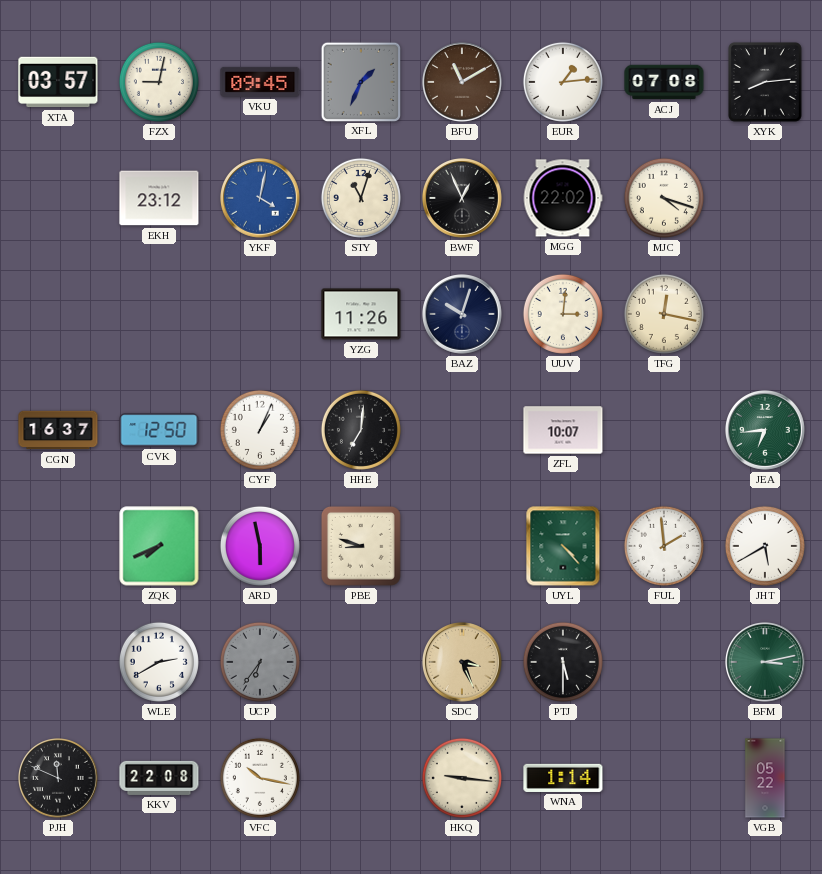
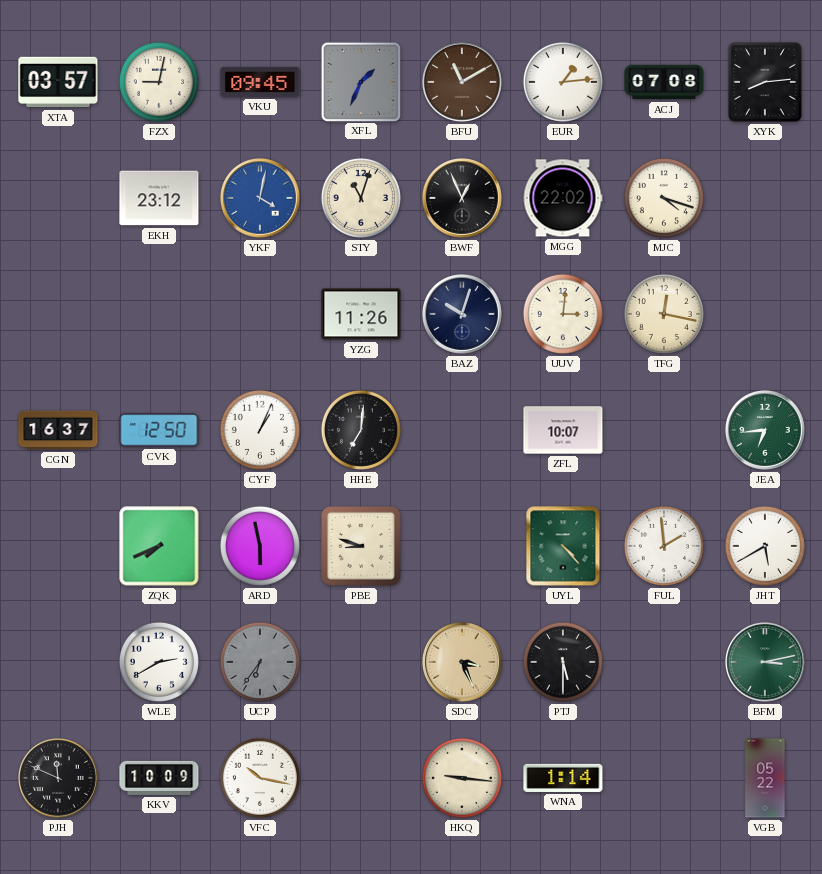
KKV: 22:08 -> 10:09
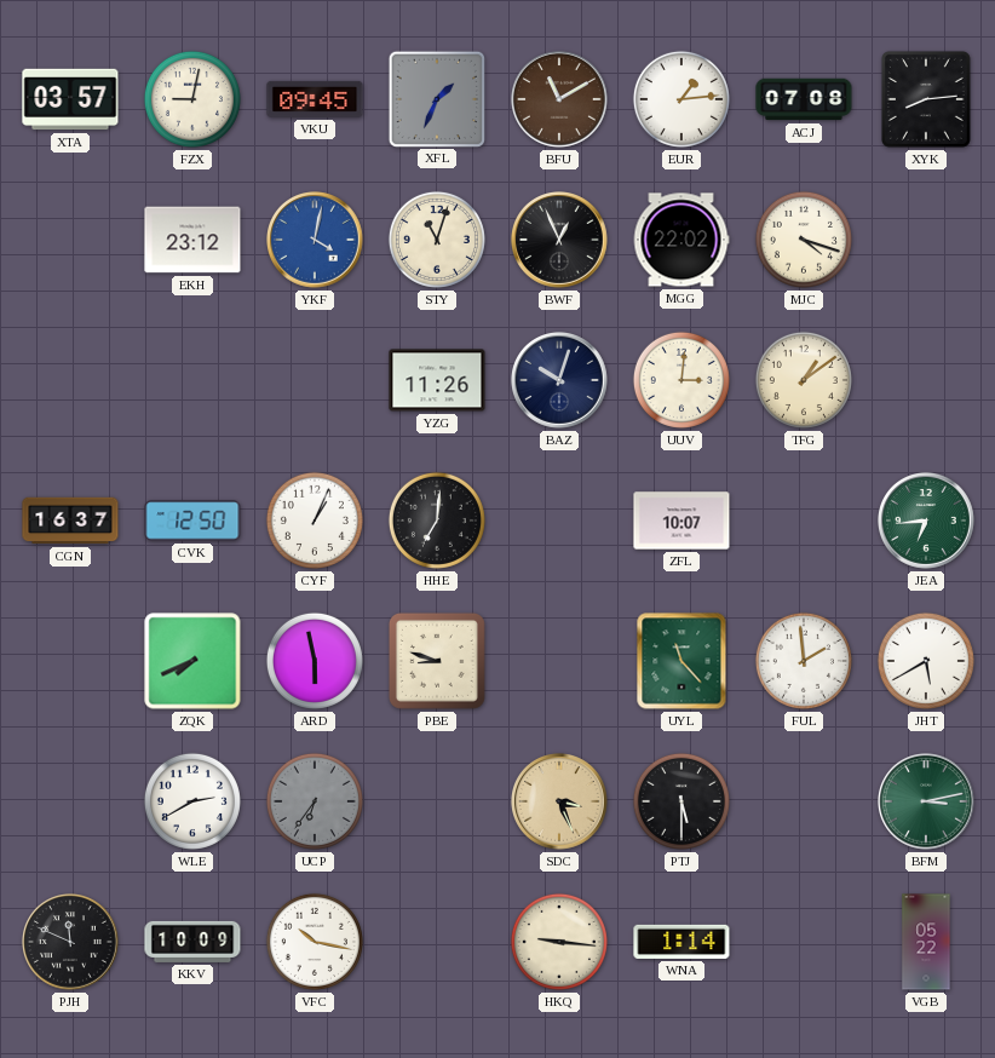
TFG: 12:17 -> 1:09
UYL: 4:23 -> 11:23
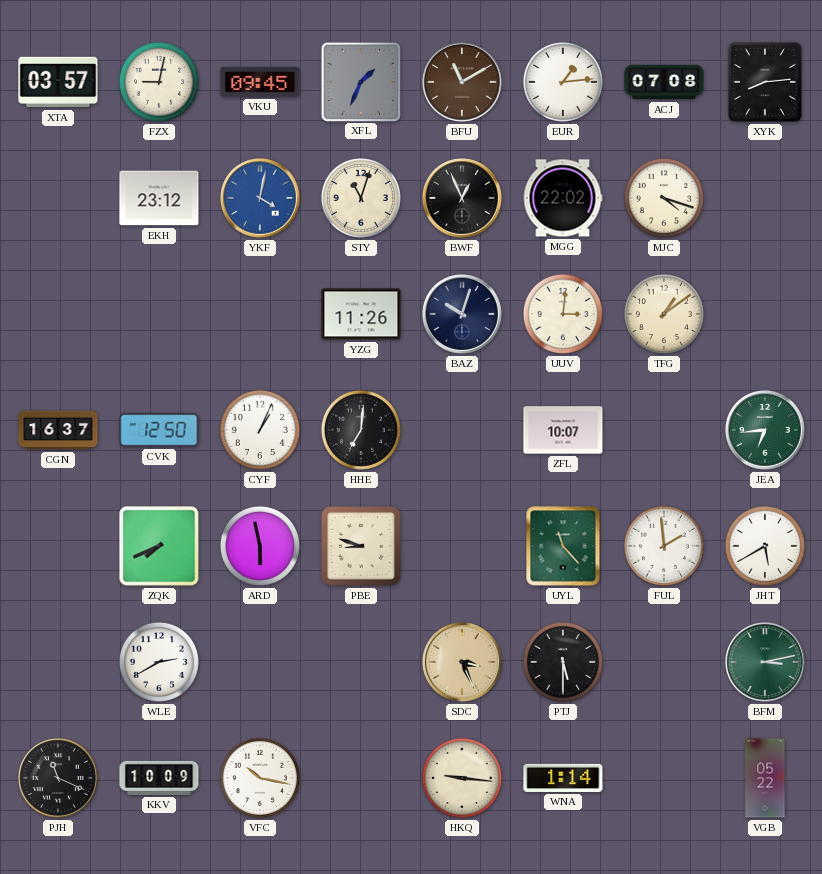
UCP: 6:36 -> none
PJH: 11:49 -> 11:19
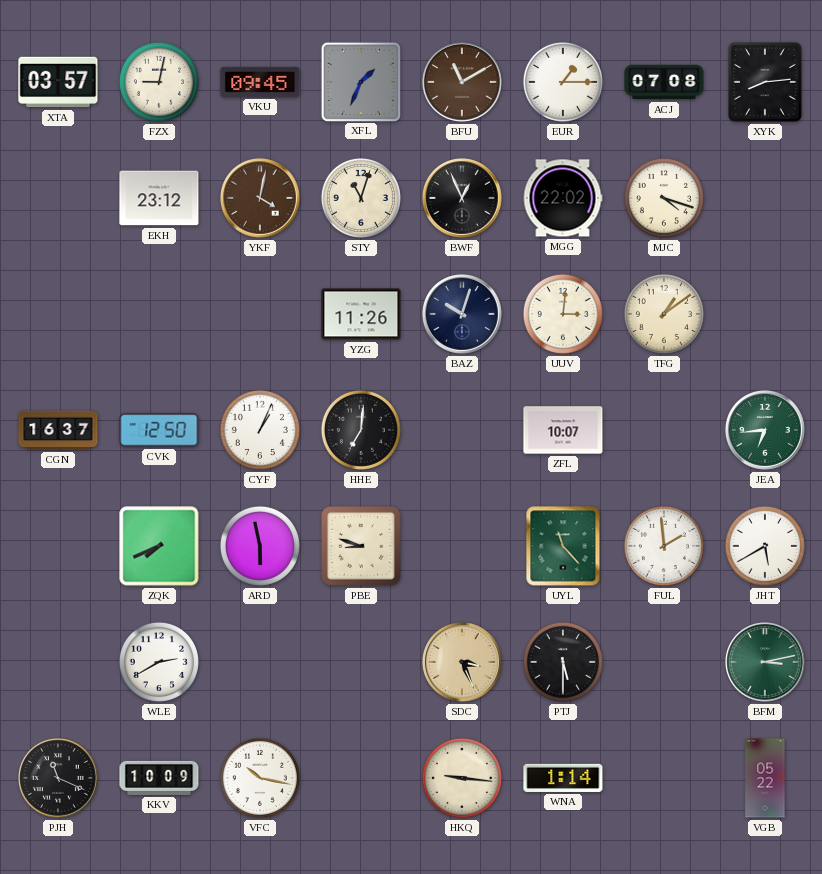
EUR: 1:14 -> 1:15
YKF dial: blue -> brown
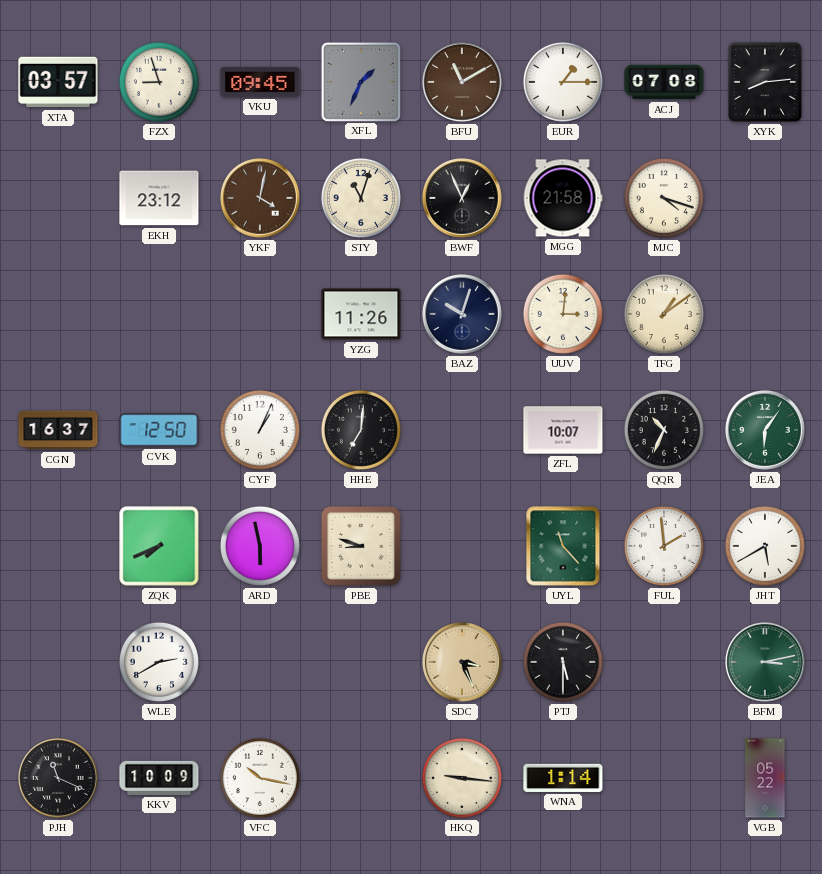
FZX: 9:02 -> 8:57
MGG: 22:02 -> 21:58
QQR: none -> 10:34
JEA: 6:44 -> 6:06
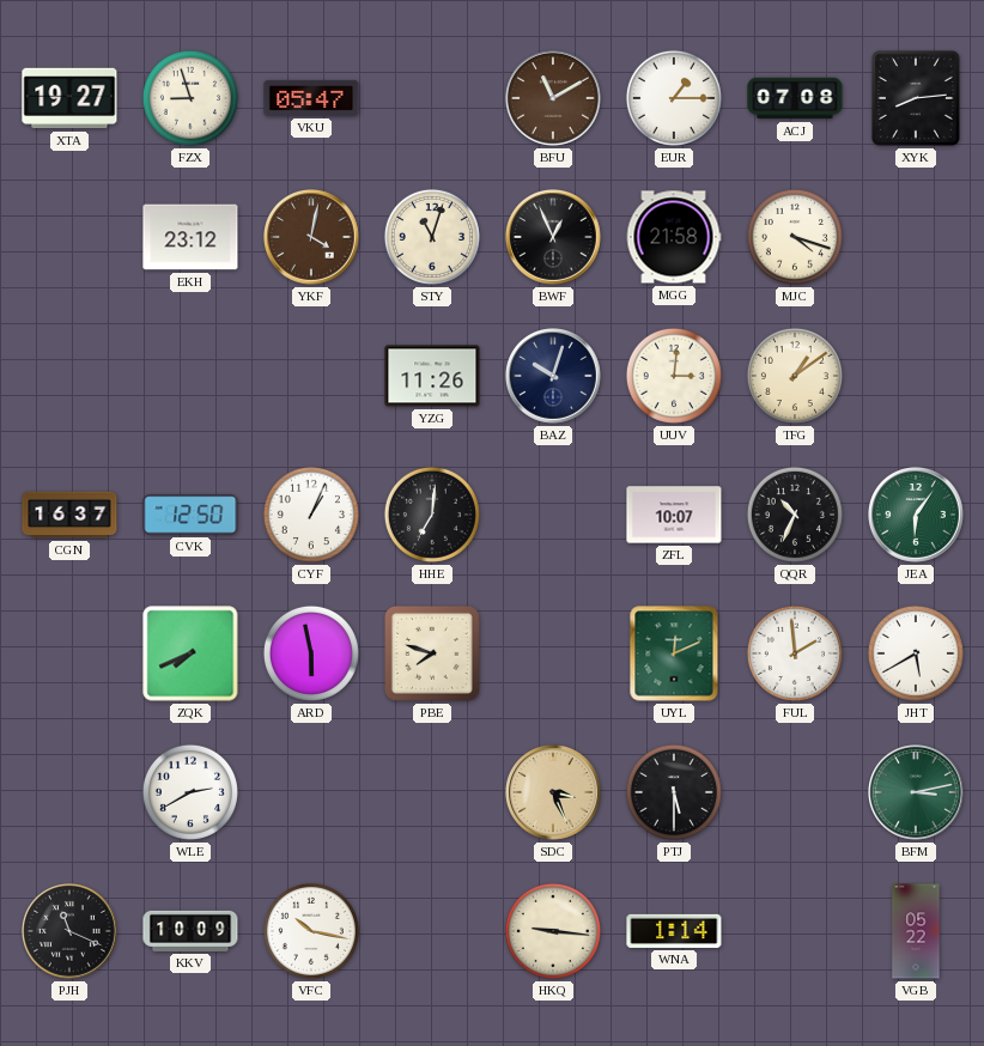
XTA: 03:57 -> 19:27
VKU: 09:45 -> 05:47
XFL: 1:34 -> none
PBE: 8:48 -> 7:48
UYL: 11:23 -> 12:11
